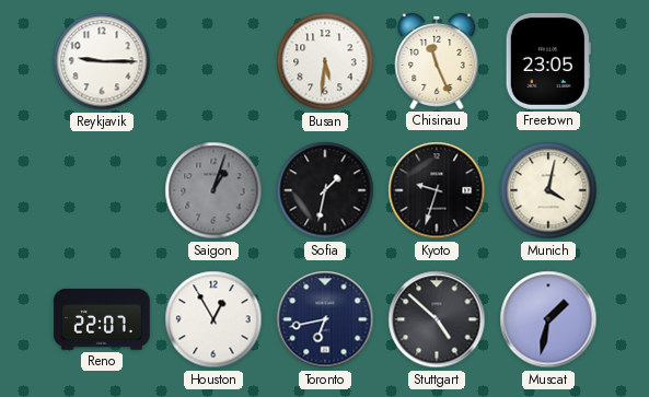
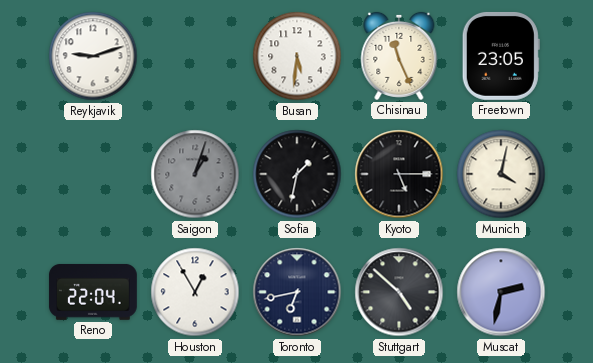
Reykjavik: 9:15 -> 9:12
Kyoto: 9:33 -> 5:15
Reno: 22:07 -> 22:04
Muscat: 1:32 -> 2:32
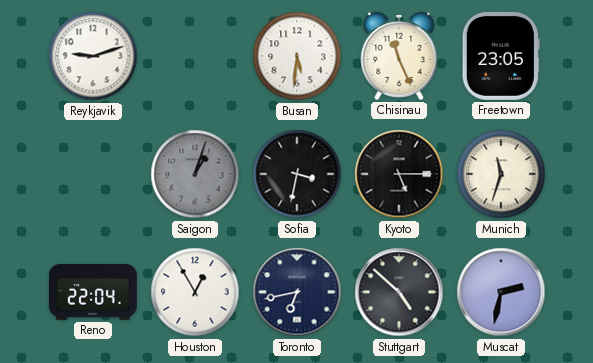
Sofia: 1:32 -> 3:32
Munich: 4:02 -> 11:33
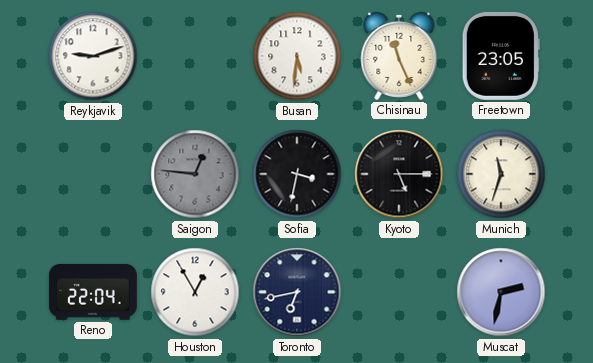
Saigon: 1:03 -> 12:46
Stuttgart: 4:52 -> none
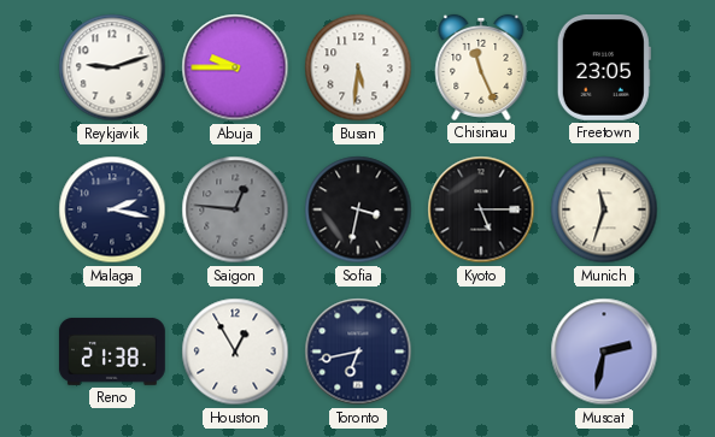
Abuja: none -> 9:45
Malaga: none -> 2:17
Reno: 22:04 -> 21:38
